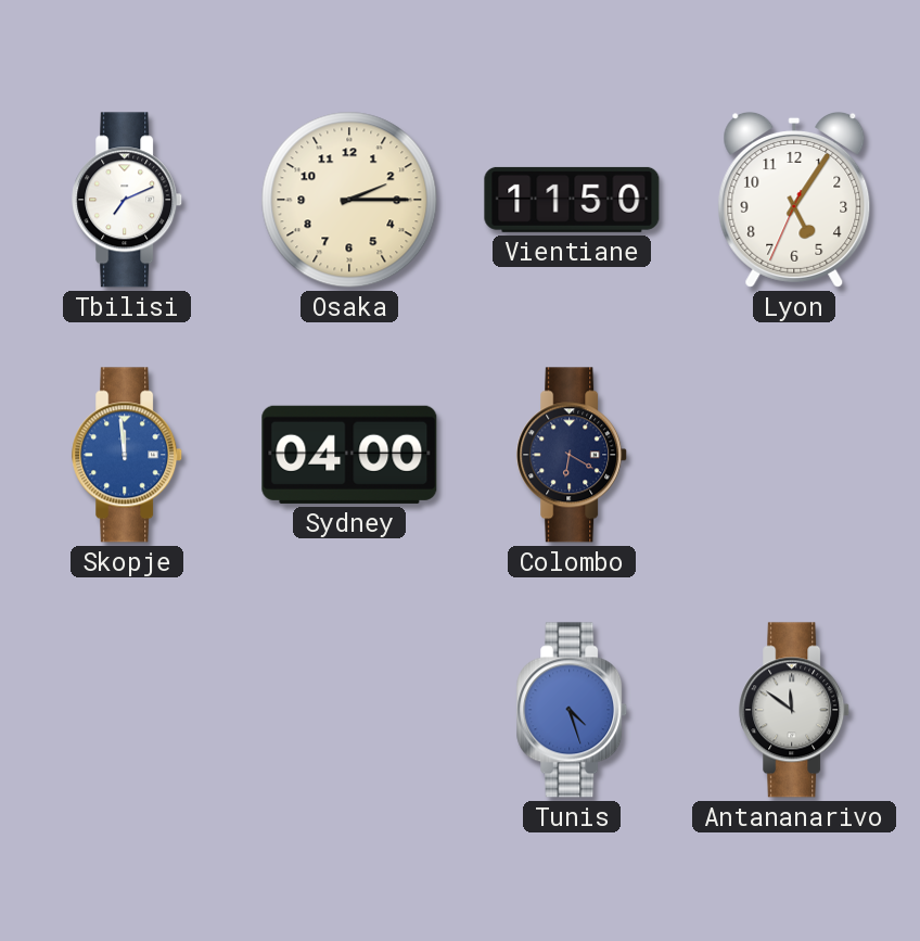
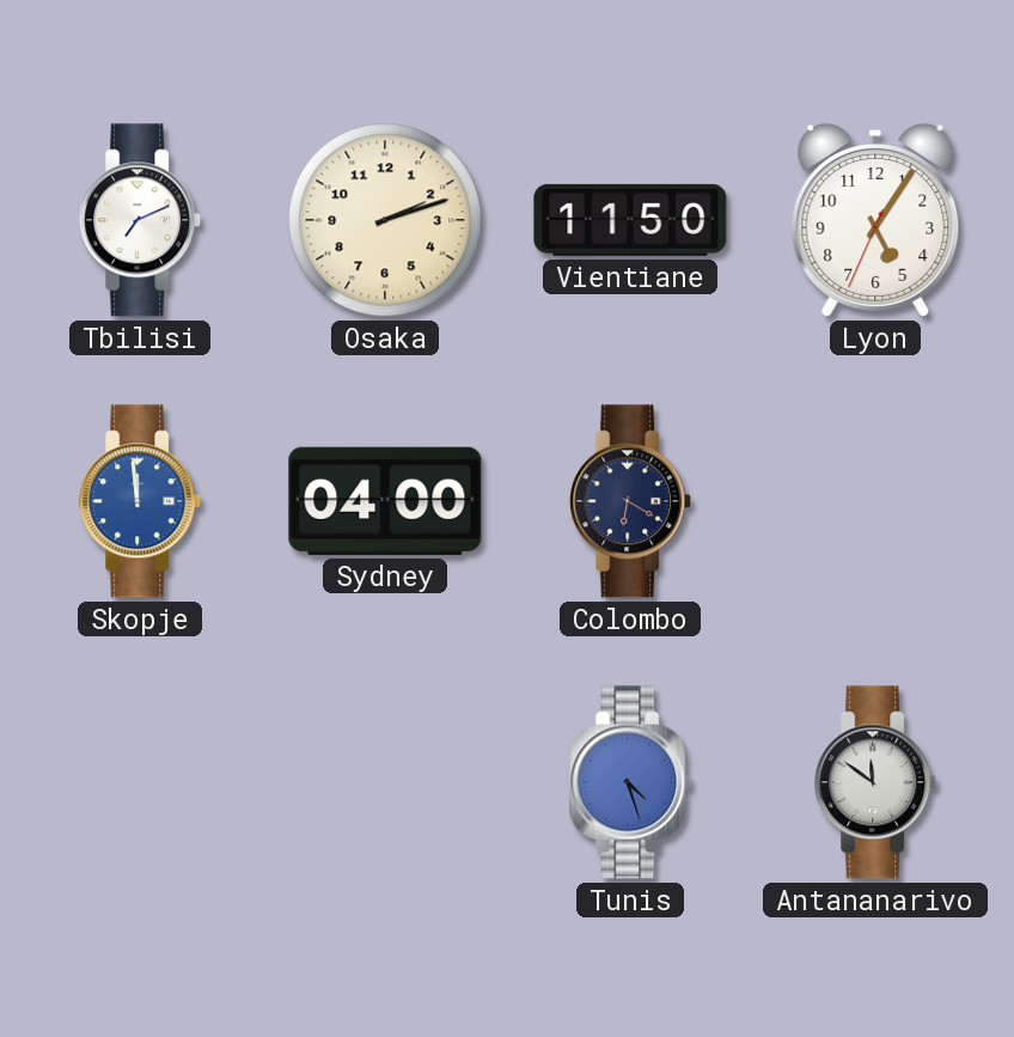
Osaka: 2:15 -> 2:12
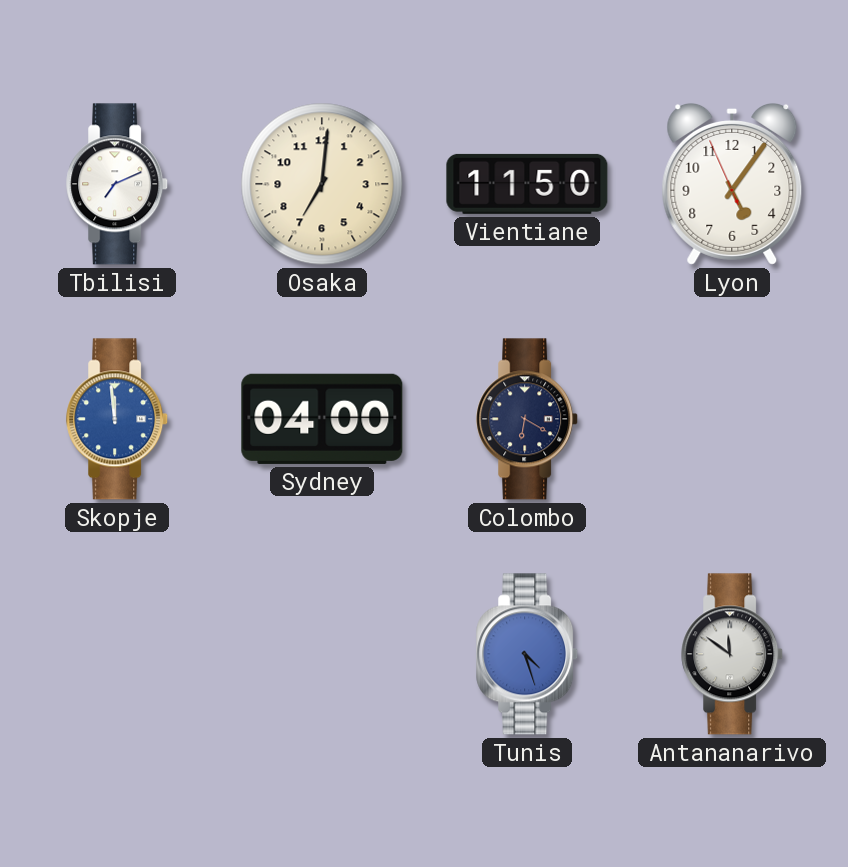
Osaka: 2:12 -> 7:01
Lyon: 5:05:34 -> 5:05:56
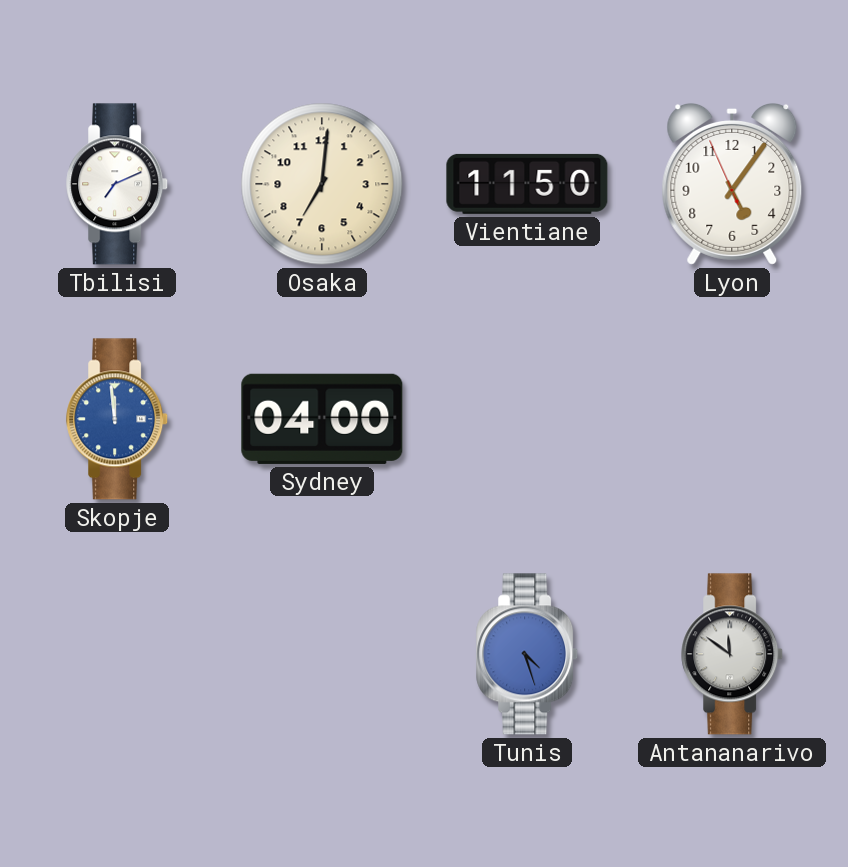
Colombo: 6:20 -> none
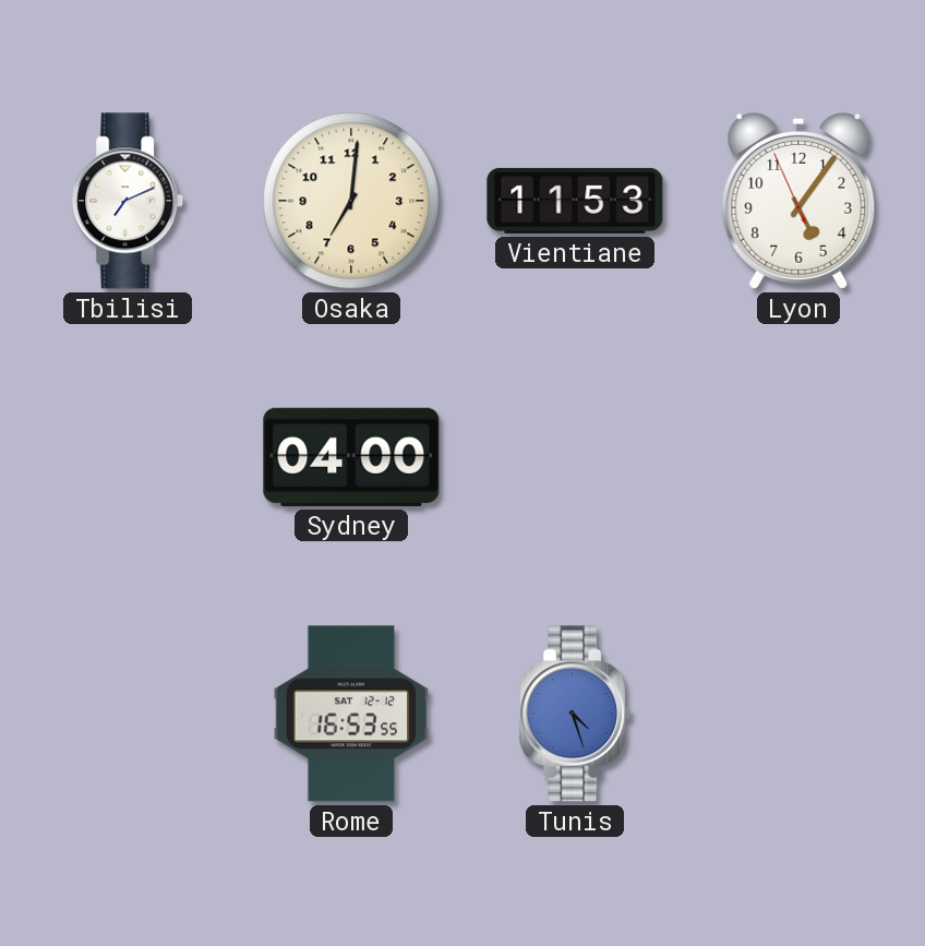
Vientiane: 11:50 -> 11:53
Skopje: 11:59 -> none
Rome: none -> 16:53
Antananarivo: 11:51 -> none
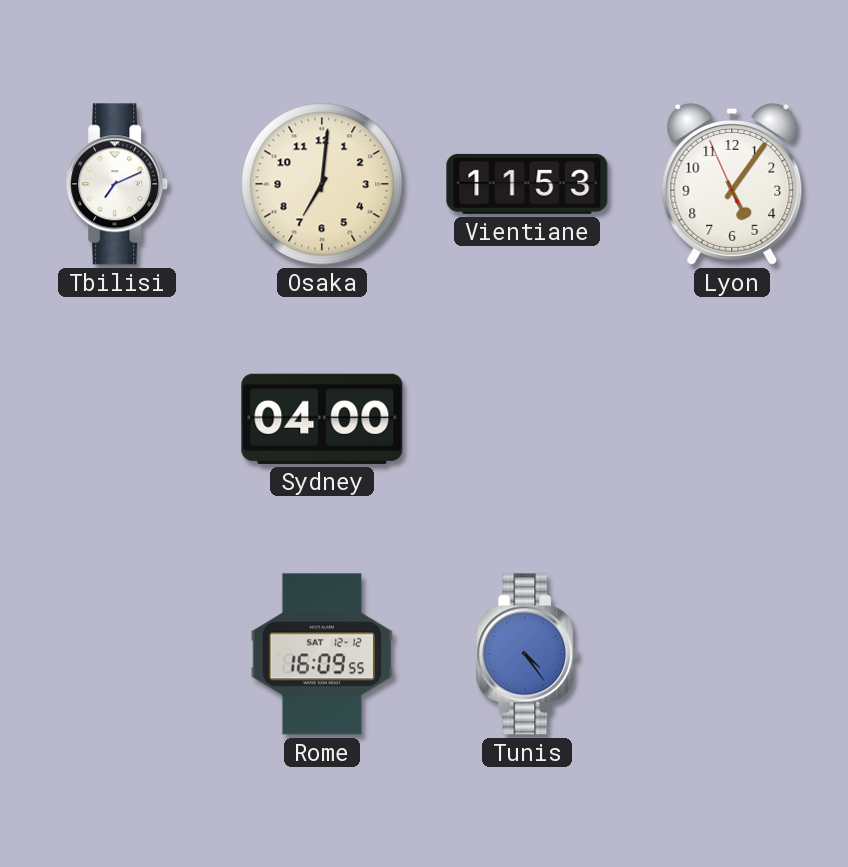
Rome: 16:53 -> 16:09
Tunis: 4:27 -> 4:24
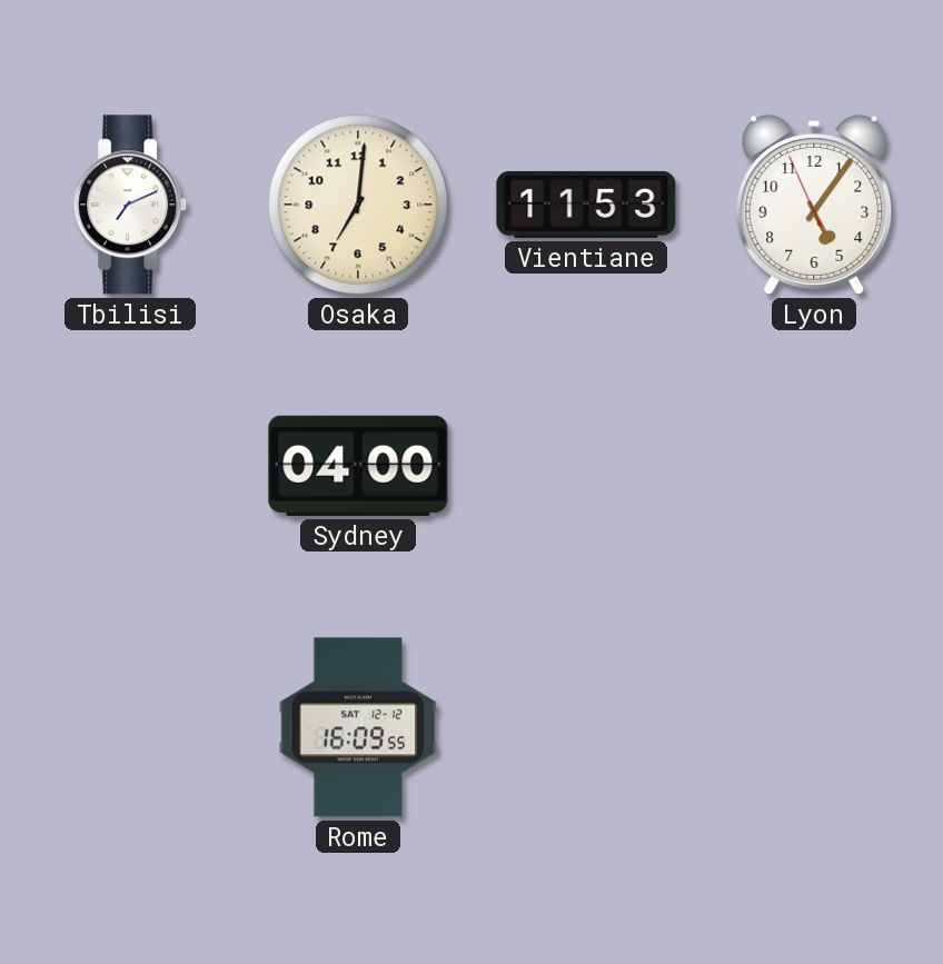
Tunis: 4:24 -> none
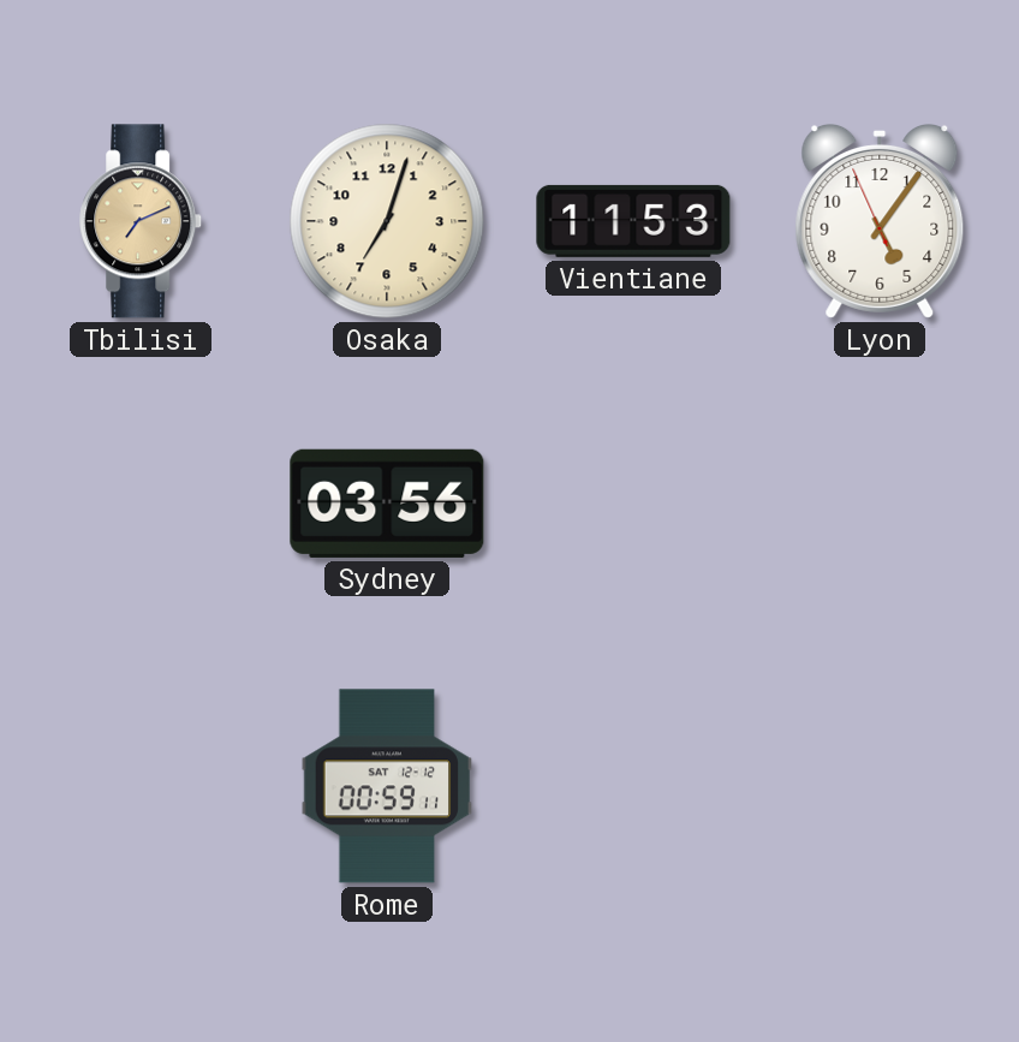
Tbilisi dial: white -> champagne
Osaka: 7:01 -> 7:03
Sydney: 04:00 -> 03:56
Rome: 16:09 -> 00:59
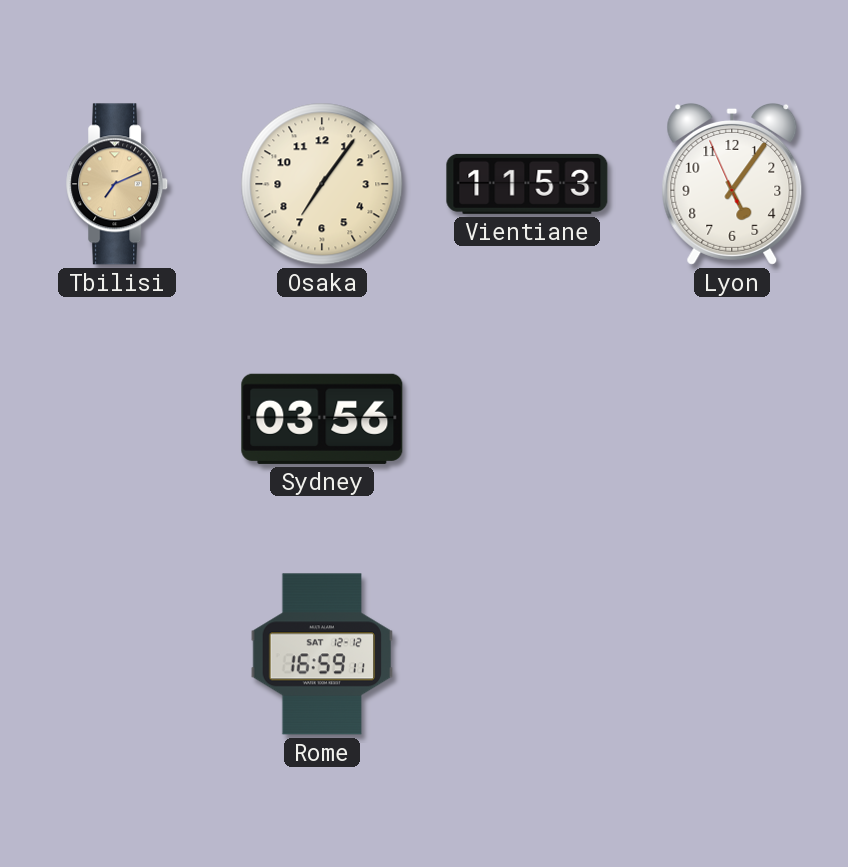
Osaka: 7:03 -> 7:06
Rome: 00:59 -> 16:59
